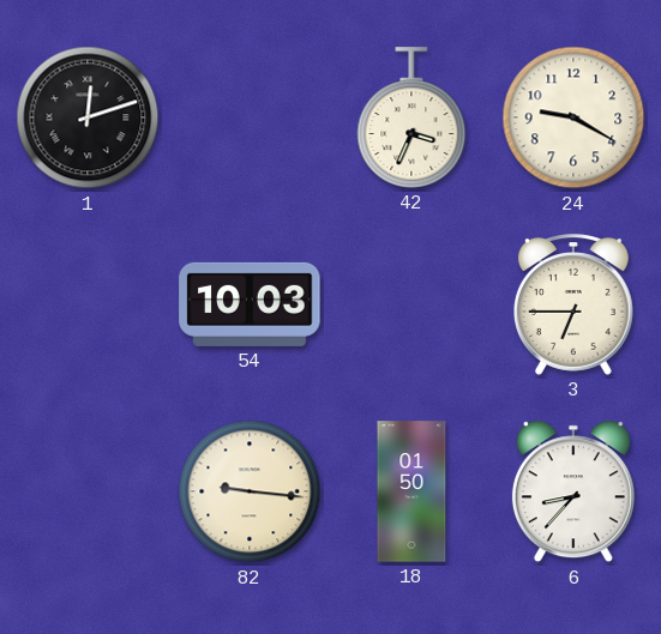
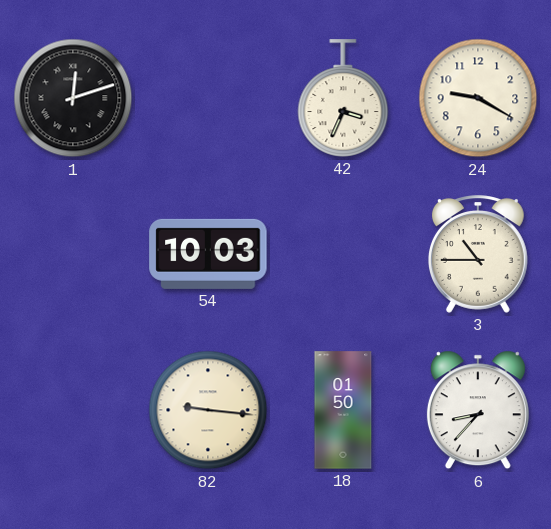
3: 6:45 -> 10:45
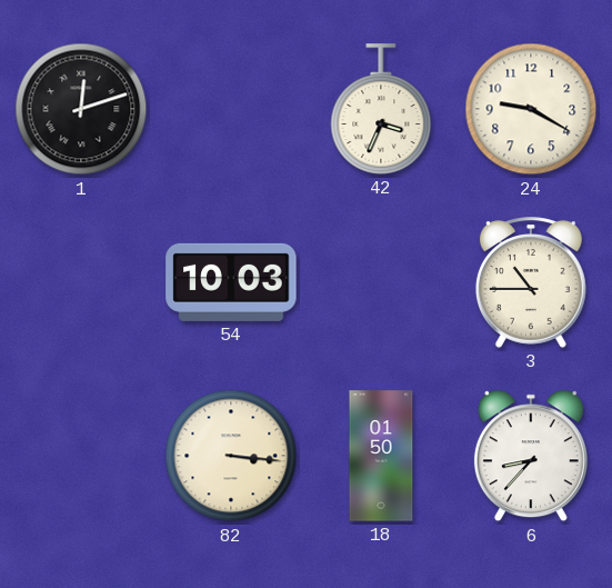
82: 9:16 -> 3:16
